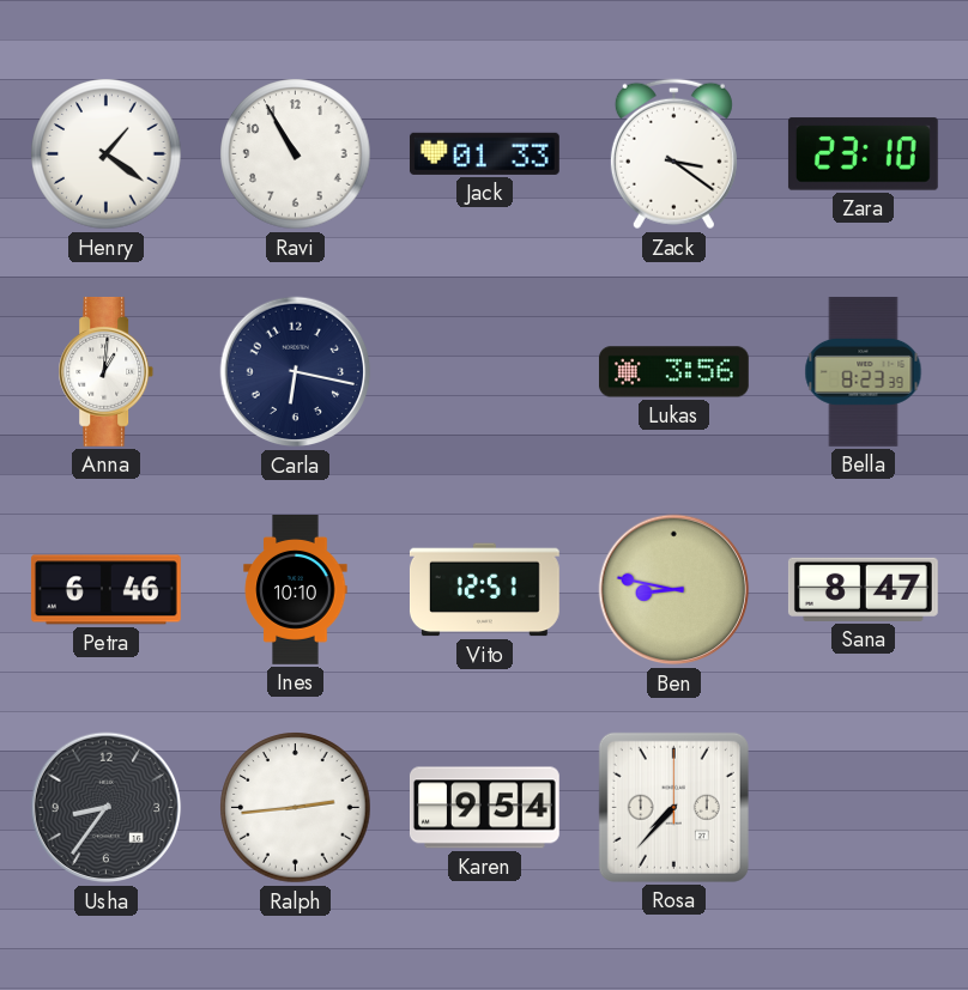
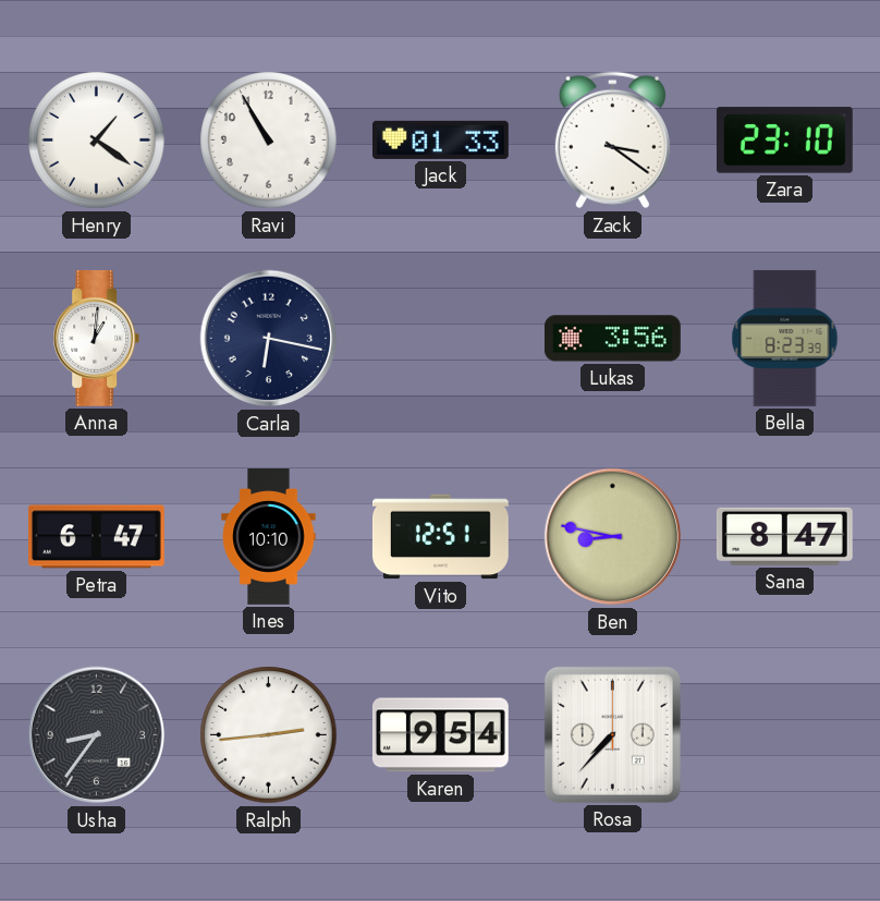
Petra: 6:46 -> 6:47
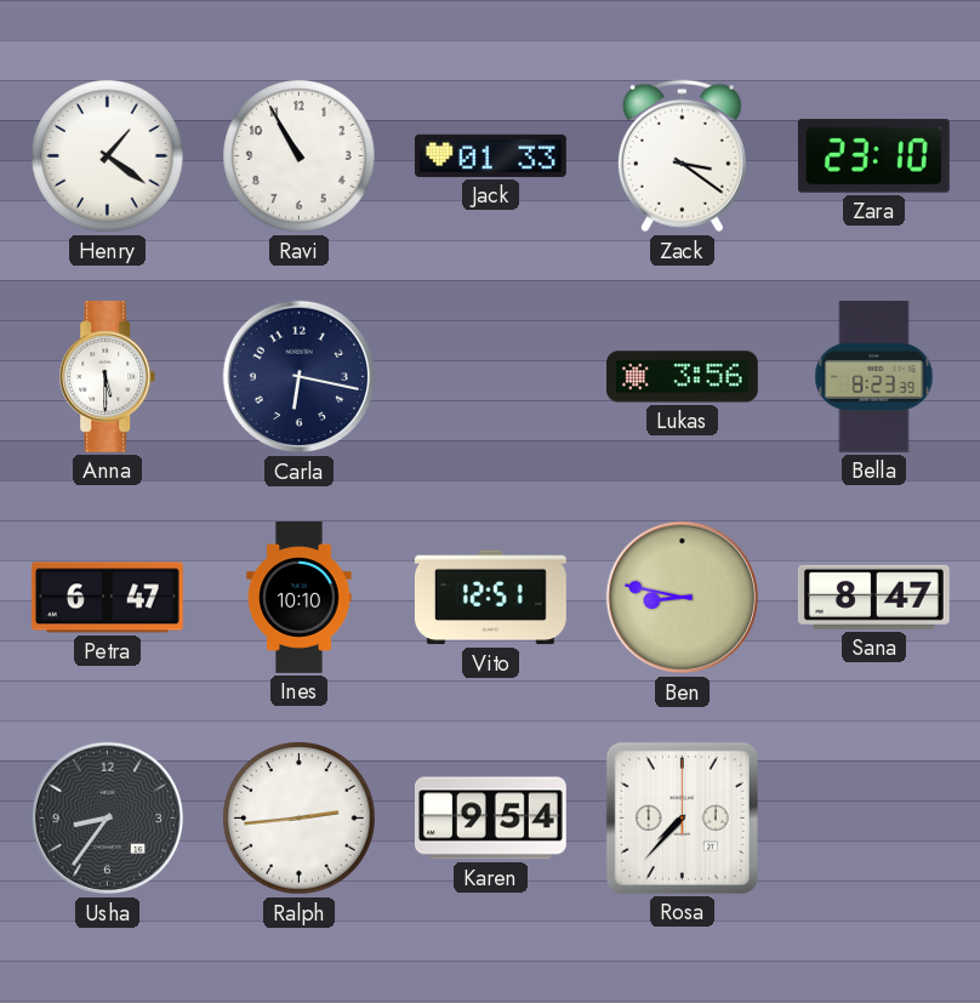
Anna: 1:01 -> 5:30
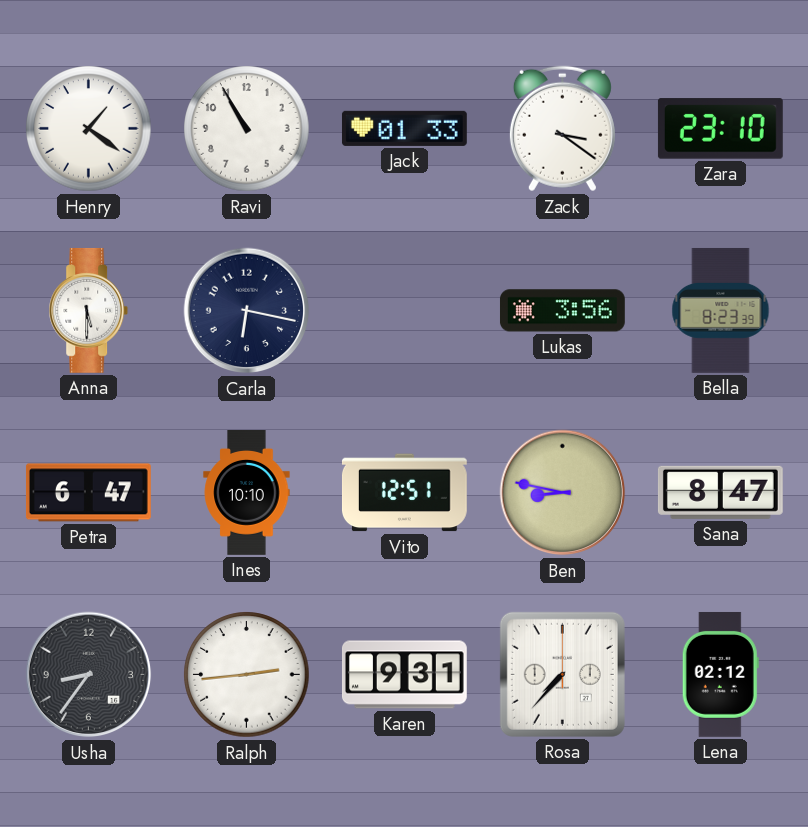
Karen: 9:54 -> 9:31
Lena: none -> 02:12
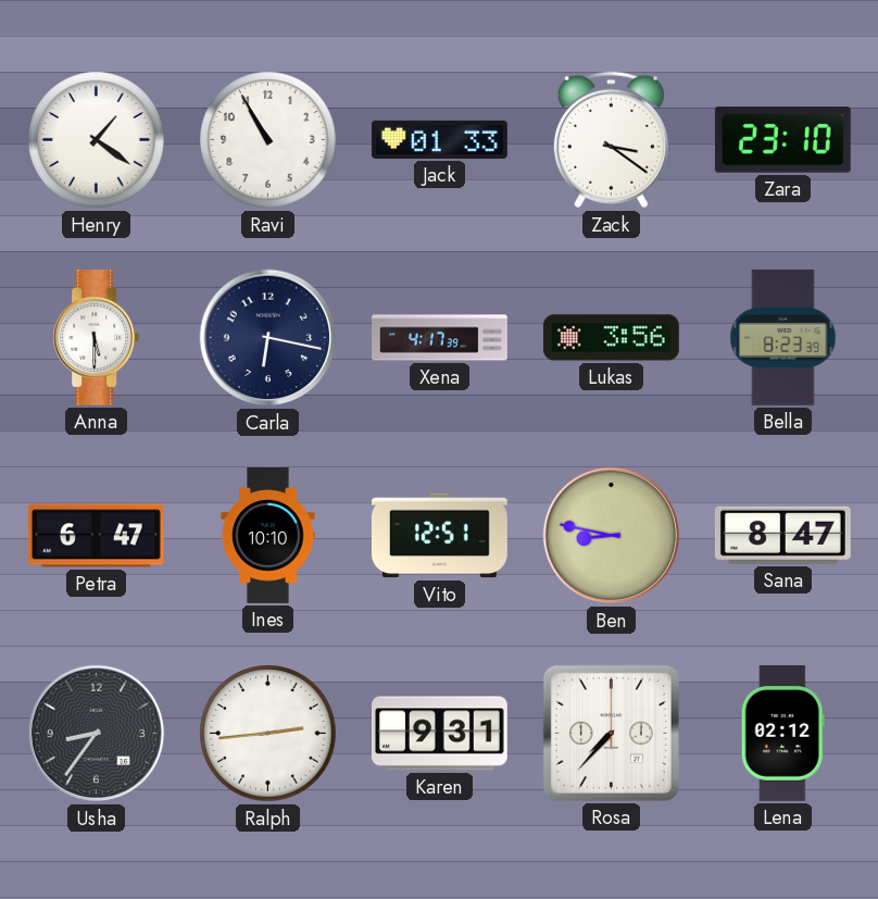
Xena: none -> 4:17
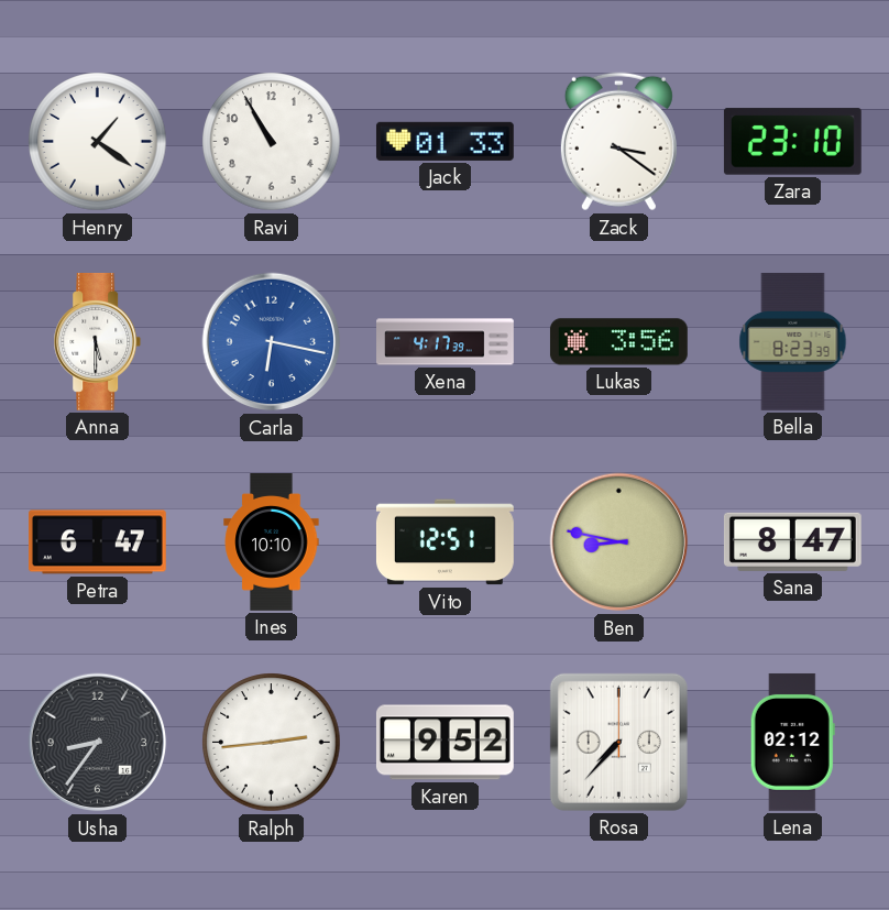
Carla dial: navy -> blue
Karen: 9:31 -> 9:52
